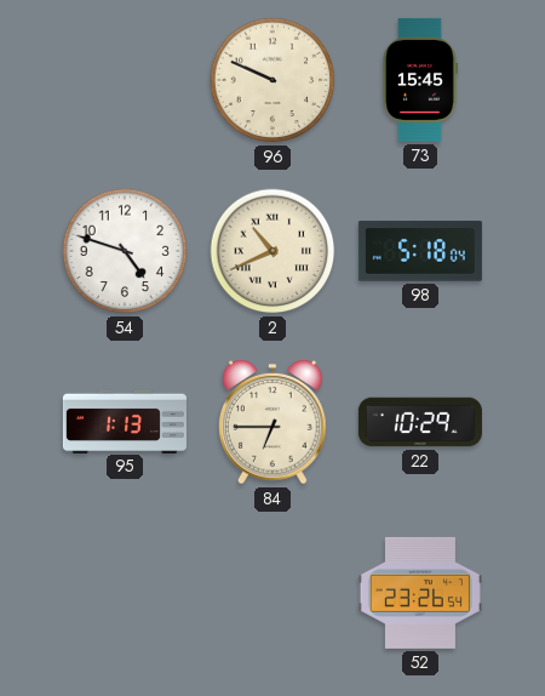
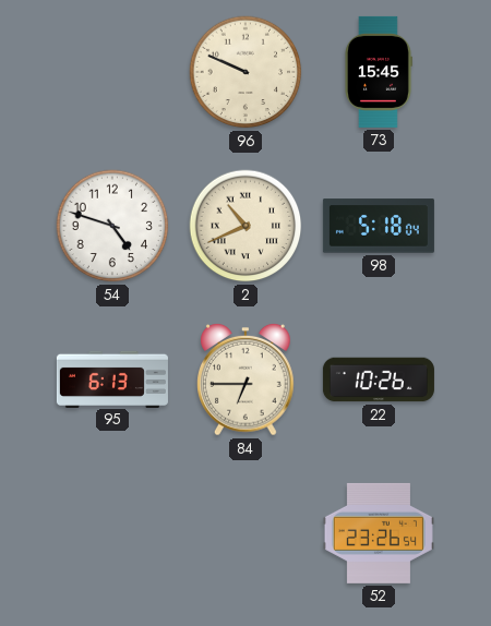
95: 1:13 -> 6:13
22: 10:29 -> 10:26
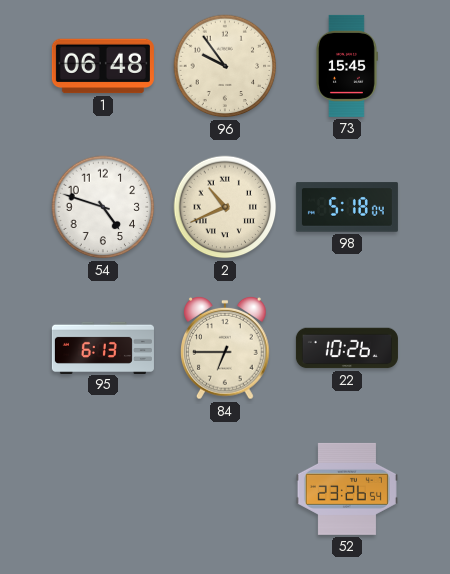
1: none -> 06:48
96: 9:49 -> 9:54
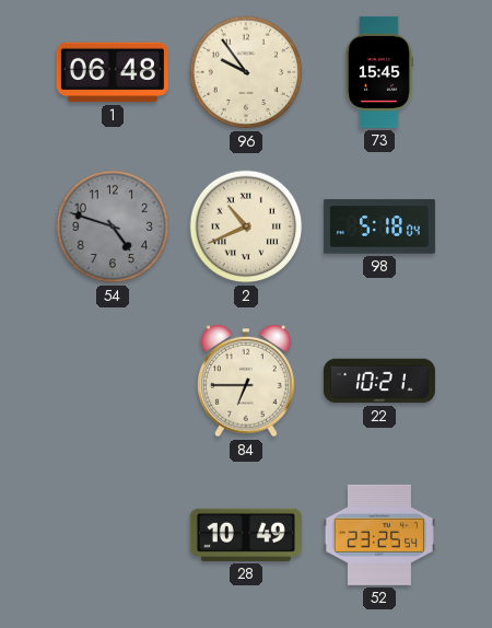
54 dial: white -> grey
95: 6:13 -> none
22: 10:26 -> 10:21
28: none -> 10:49
52: 23:26 -> 23:25
